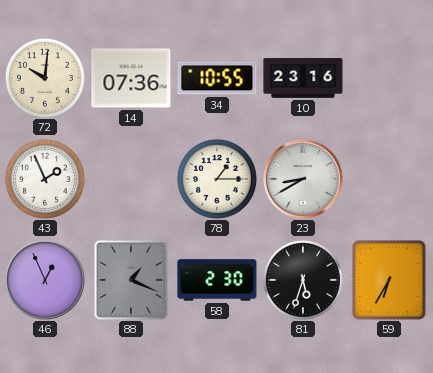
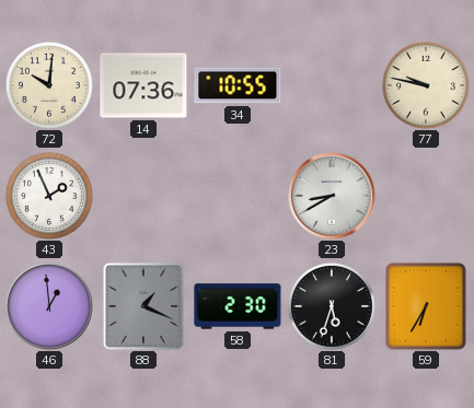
10: 23:16 -> none
77: none -> 9:47
78: 1:15 -> none
46: 12:56 -> 12:59
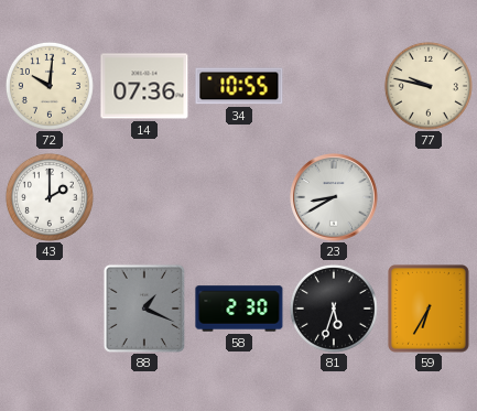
43: 1:56 -> 2:00
46: 12:59 -> none
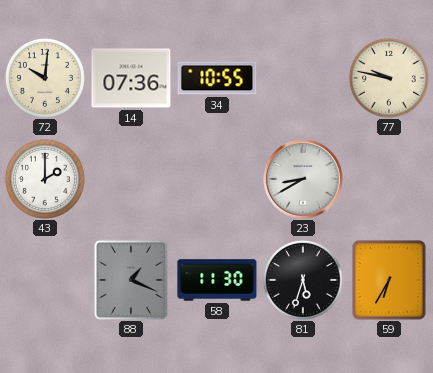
58: 2:30 -> 11:30
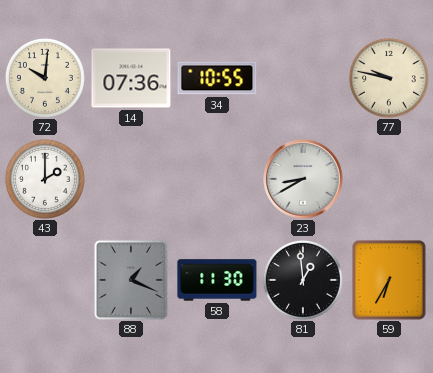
81: 5:33 -> 12:59
